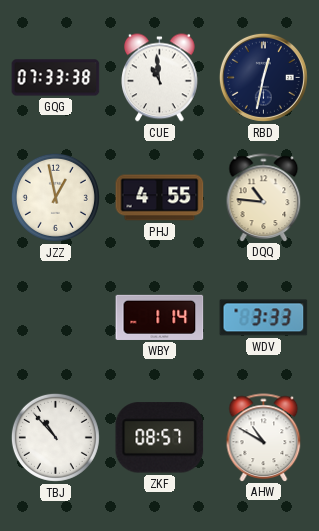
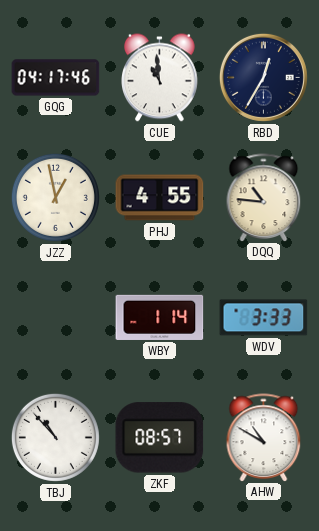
GQG: 07:33 -> 04:17
RBD: 12:32 -> 12:35
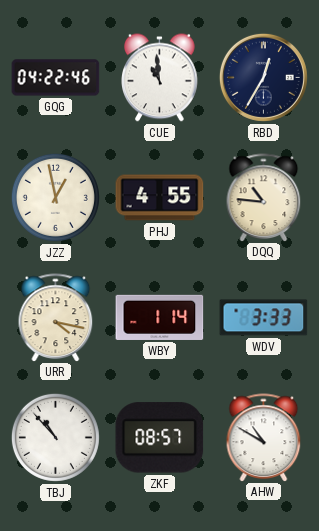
GQG: 04:17 -> 04:22
URR: none -> 4:17
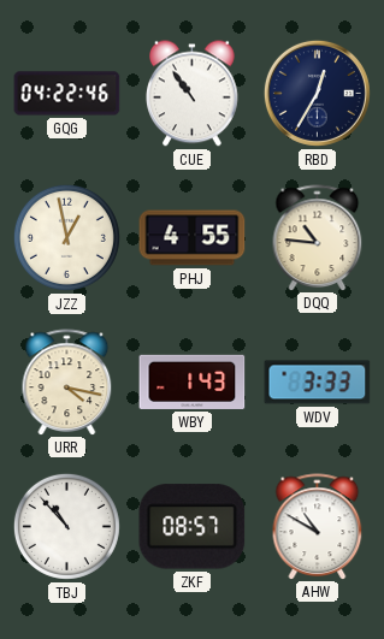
CUE: 10:59 -> 10:54
WBY: 1:14 -> 1:43
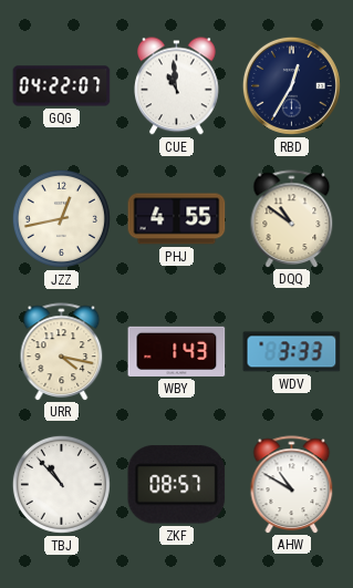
GQG: 04:22:46 -> 04:22:07
CUE: 10:54 -> 10:59
JZZ: 12:58 -> 12:43
DQQ: 10:46 -> 10:51
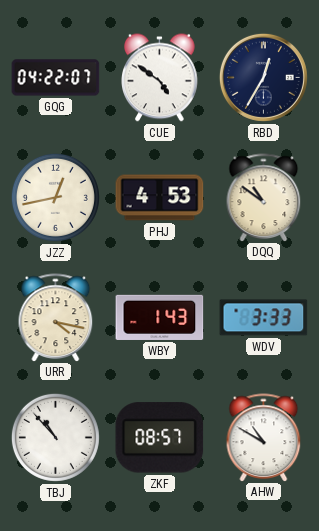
CUE: 10:59 -> 4:51
PHJ: 4:55 -> 4:53
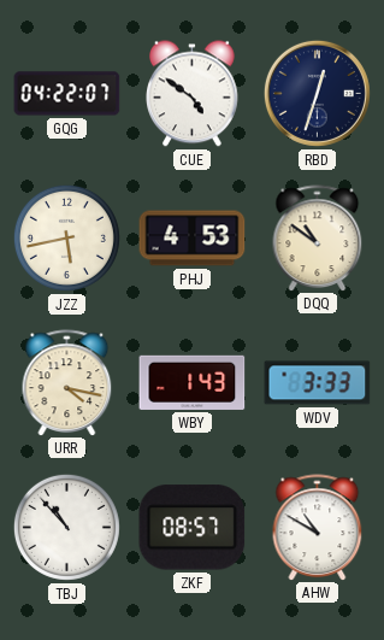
RBD: 12:35 -> 12:33
JZZ: 12:43 -> 5:43
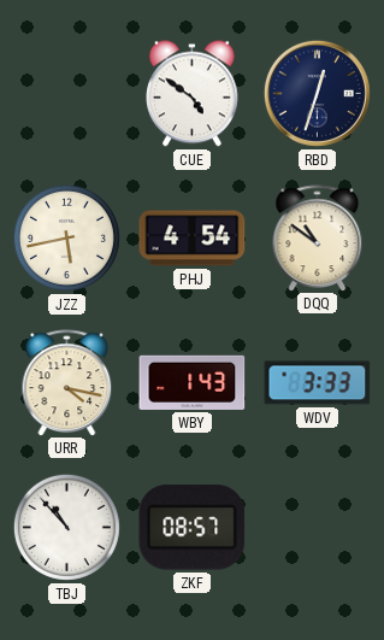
GQG: 04:22 -> none
PHJ: 4:53 -> 4:54
AHW: 10:50 -> none
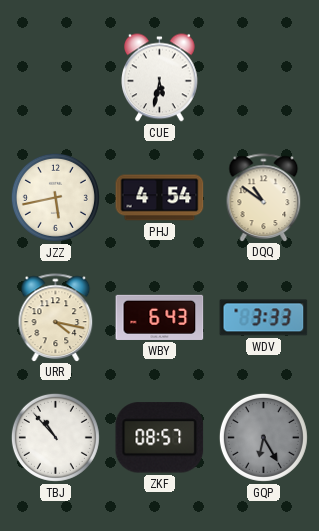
CUE: 4:51 -> 5:32
RBD: 12:33 -> none
WBY: 1:43 -> 6:43
GQP: none -> 6:25
